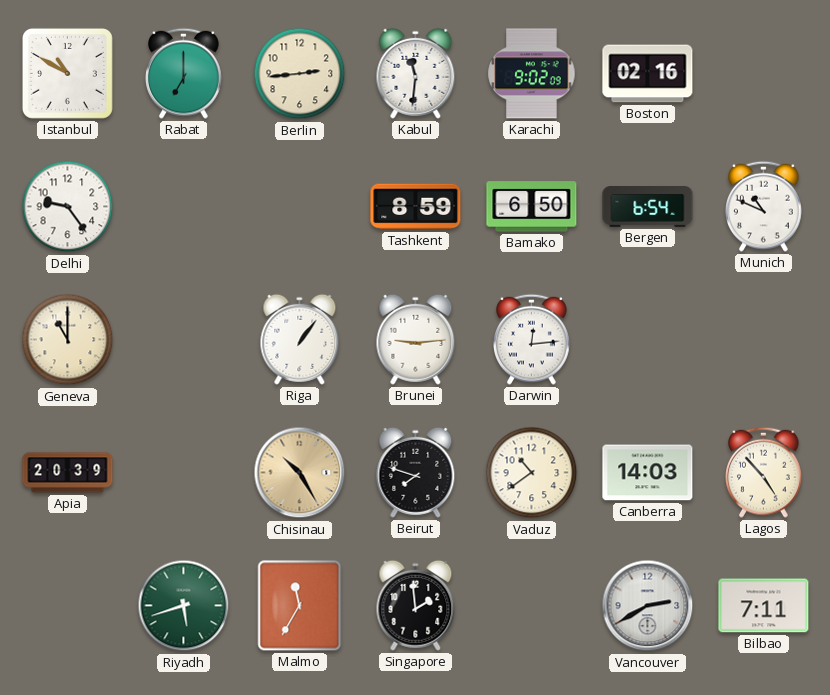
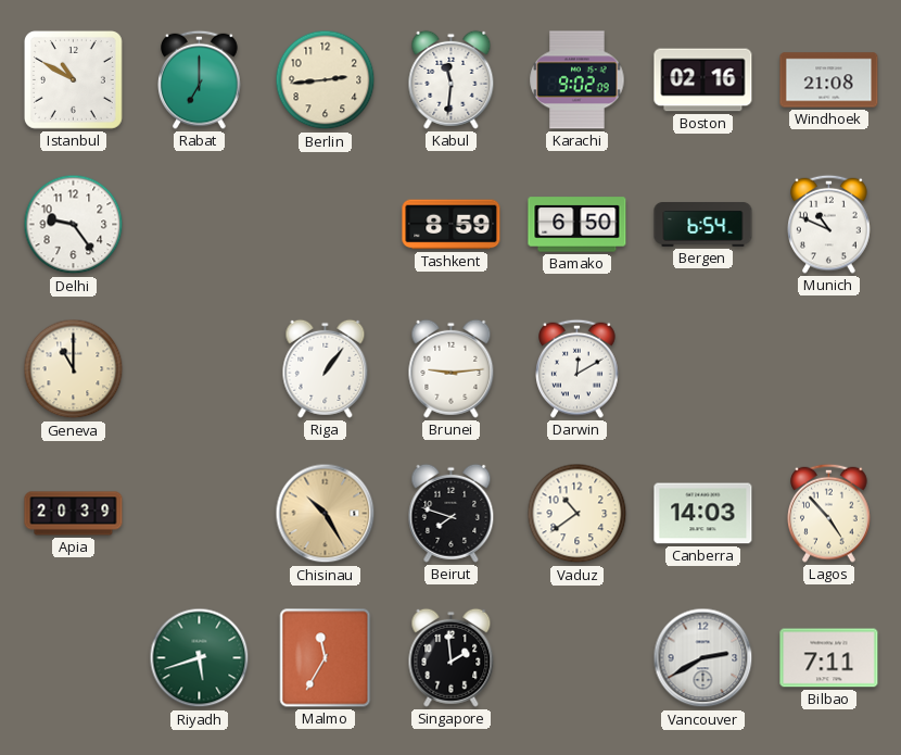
Windhoek: none -> 21:08
Darwin: 12:14 -> 12:10
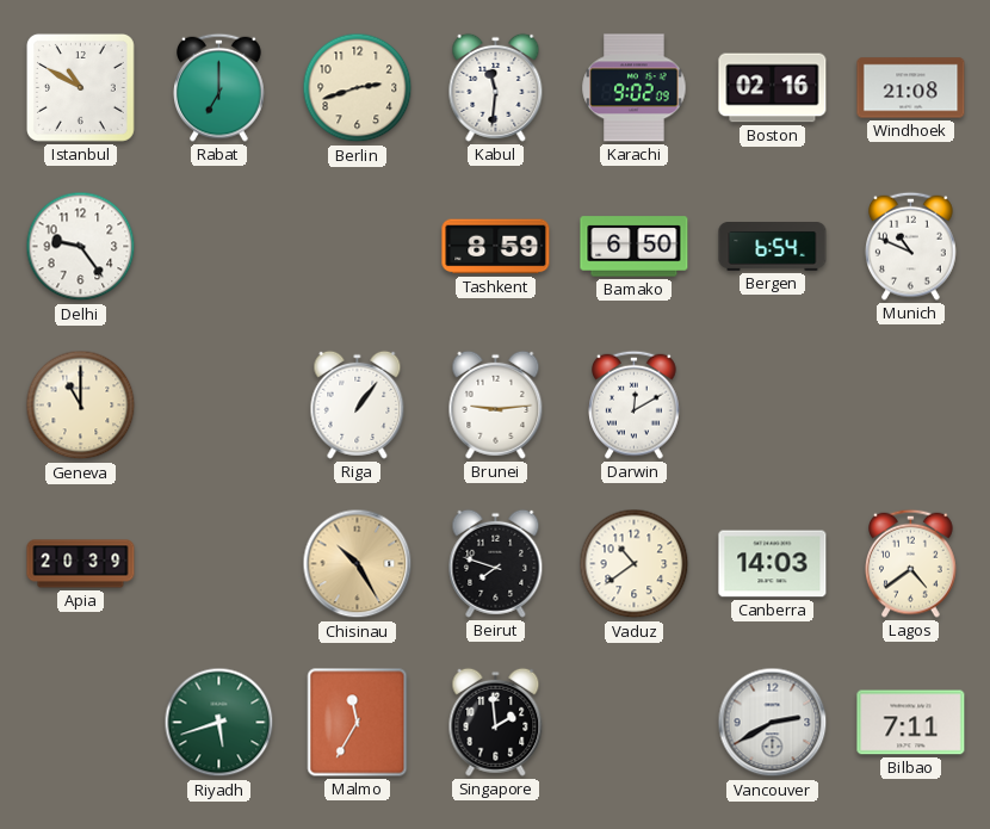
Berlin: 2:44 -> 2:42
Lagos: 4:53 -> 4:39
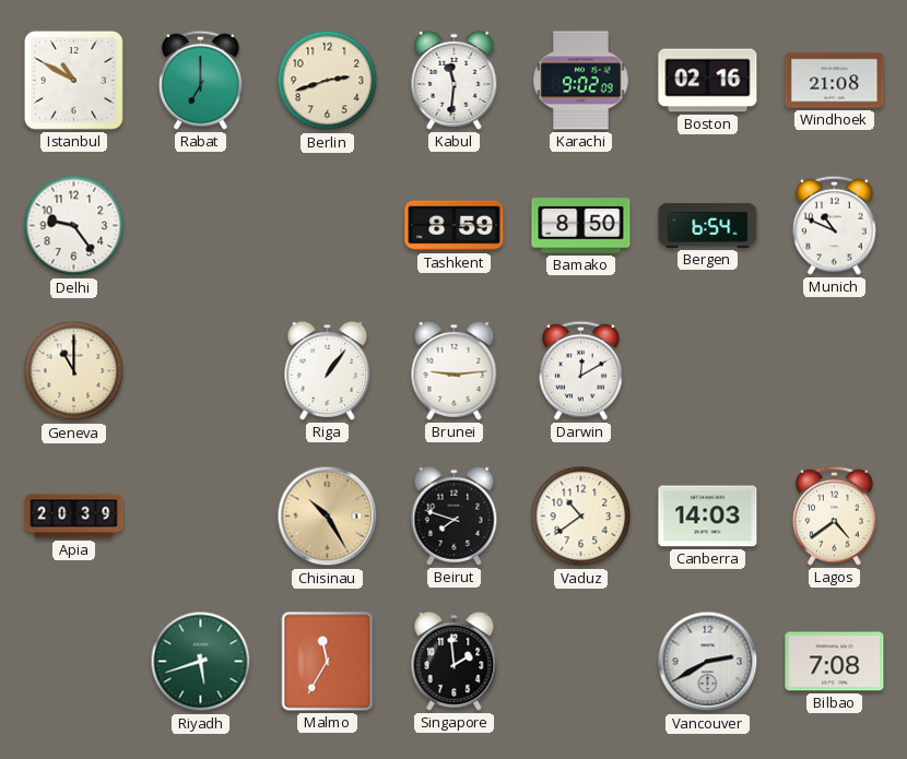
Bamako: 6:50 -> 8:50
Bilbao: 7:11 -> 7:08
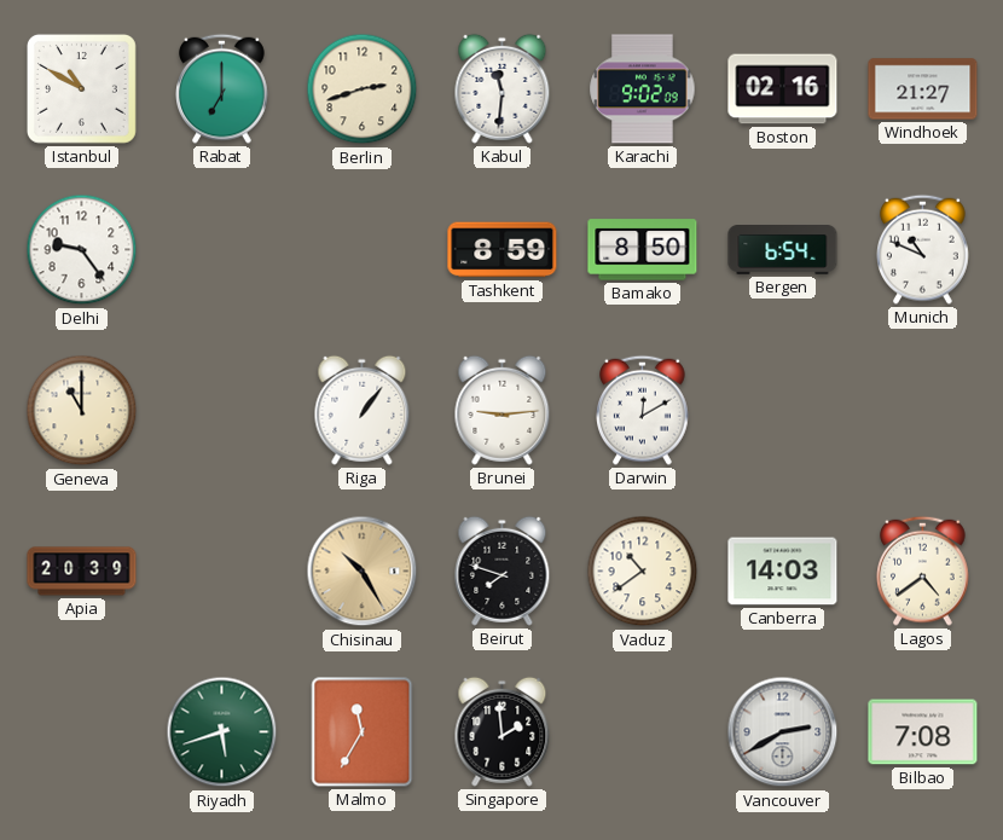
Windhoek: 21:08 -> 21:27
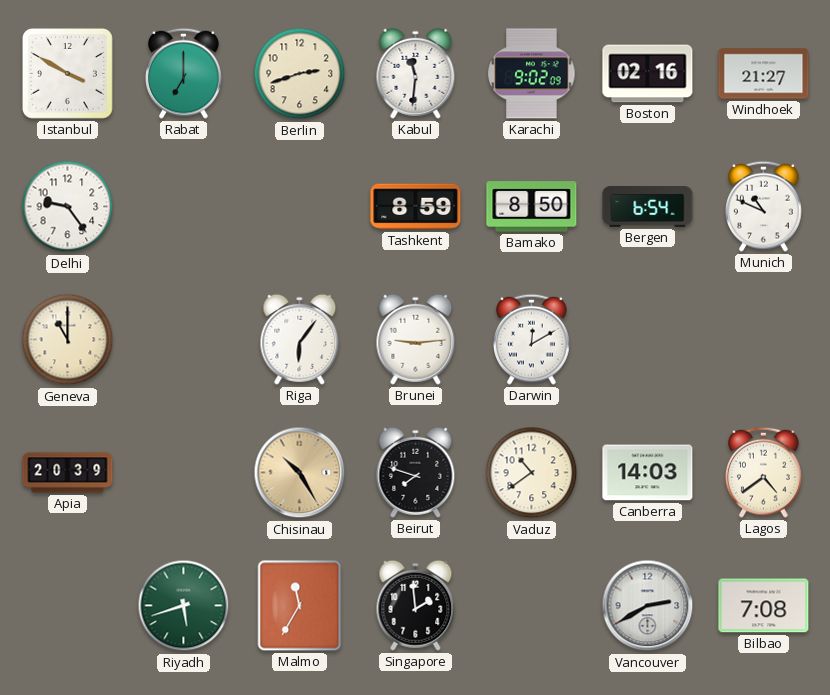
Istanbul: 10:50 -> 3:50
Riga: 1:06 -> 6:06
